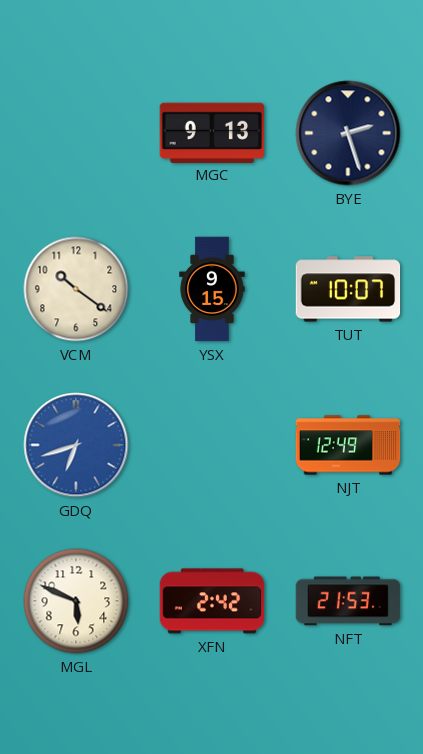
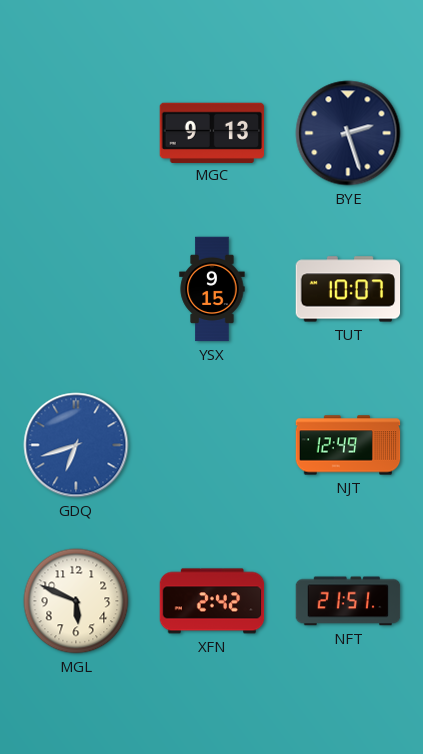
VCM: 10:21 -> none
NFT: 21:53 -> 21:51
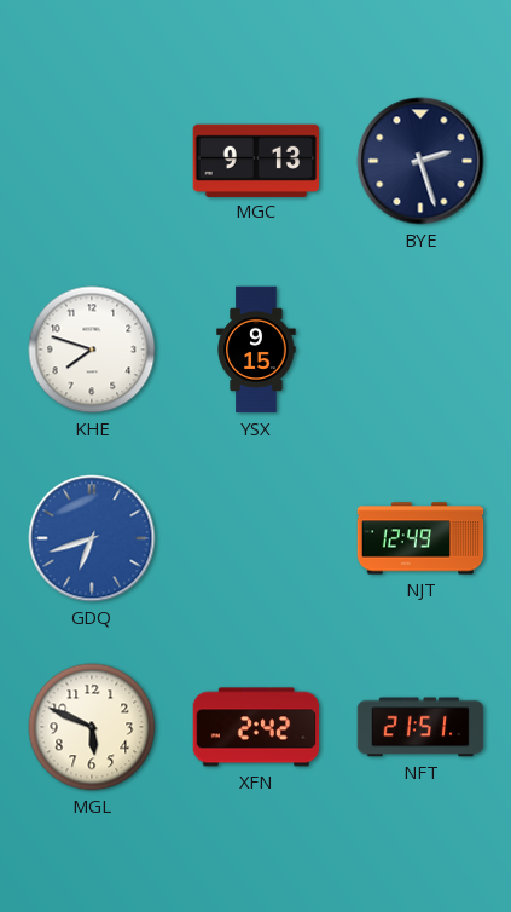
KHE: none -> 7:48
TUT: 10:07 -> none
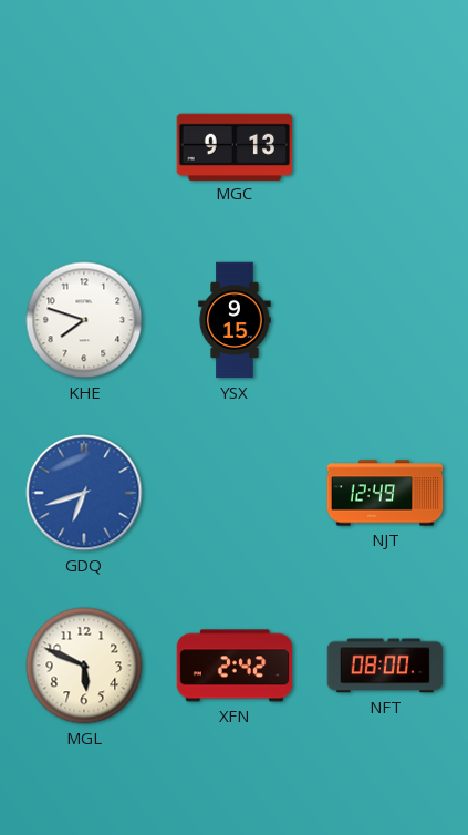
BYE: 2:27 -> none
NFT: 21:51 -> 08:00
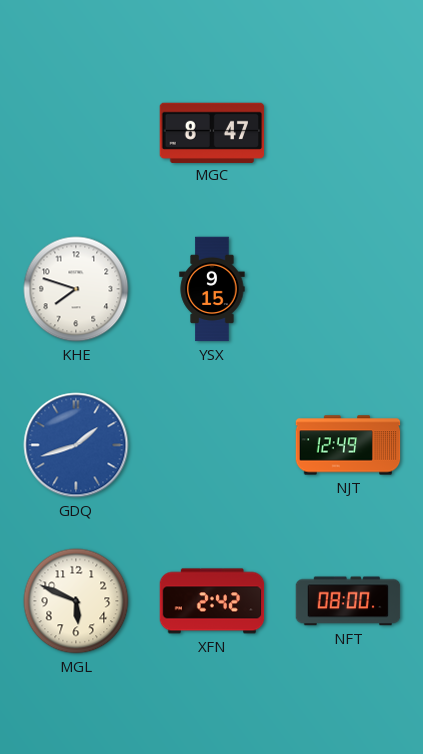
MGC: 9:13 -> 8:47
GDQ: 6:42 -> 1:42
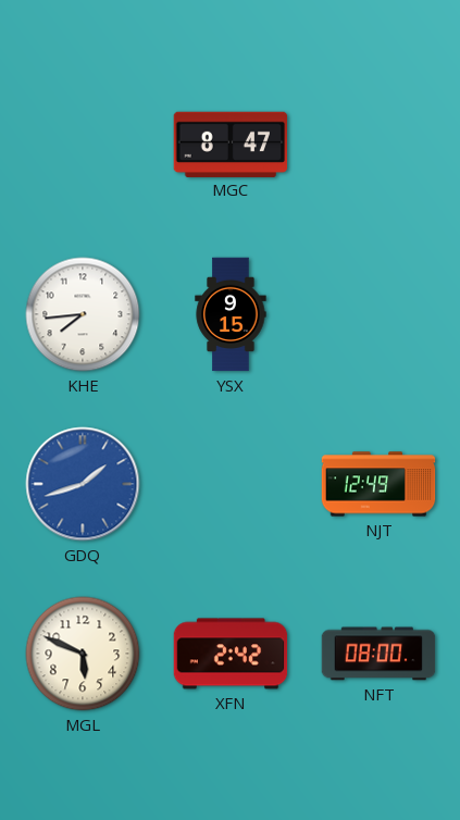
KHE: 7:48 -> 7:44
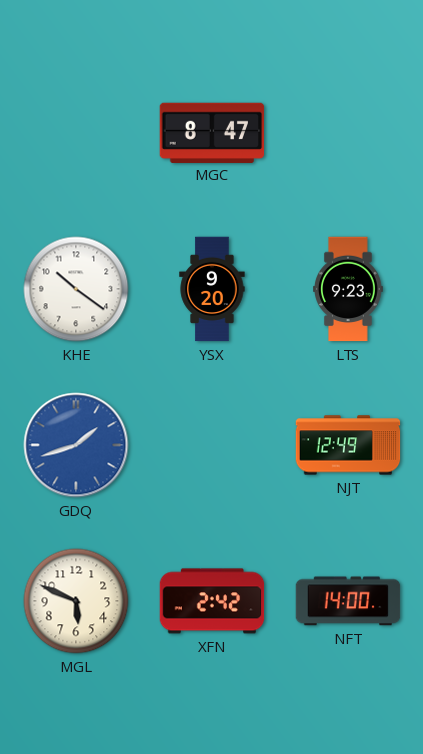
KHE: 7:44 -> 10:21
YSX: 9:15 -> 9:20
LTS: none -> 9:23
NFT: 08:00 -> 14:00
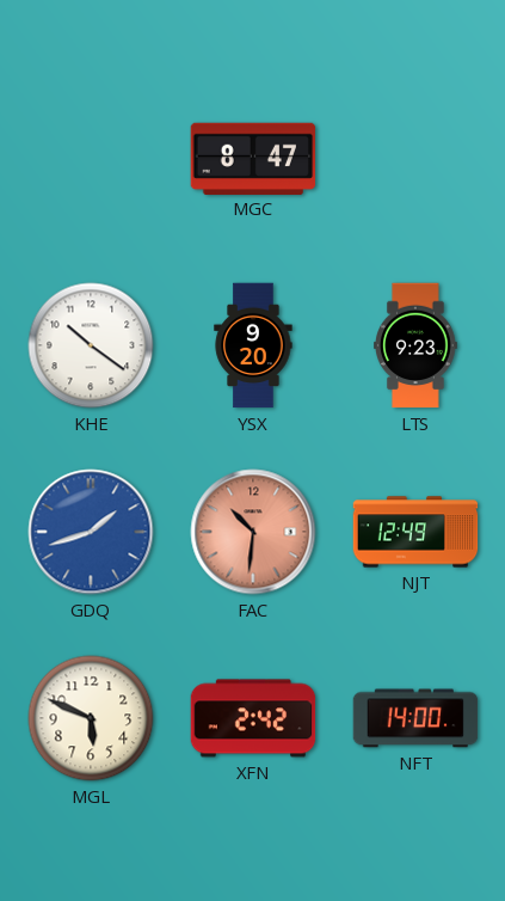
FAC: none -> 10:31
